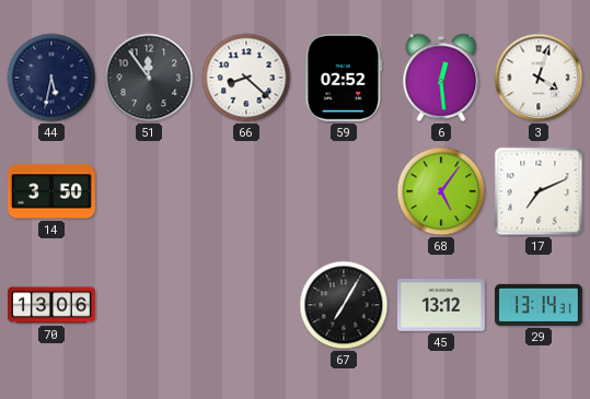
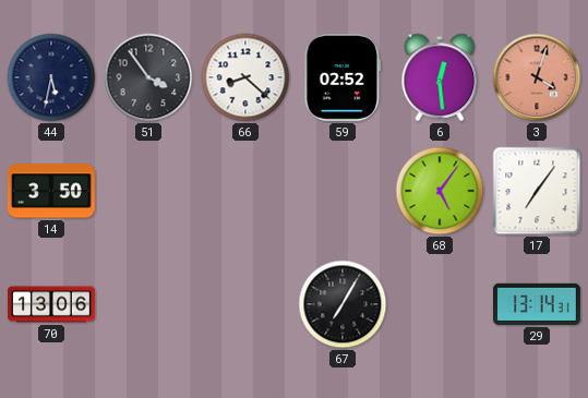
51: 11:54 -> 3:54
3 dial: white -> salmon
17: 7:11 -> 7:06
45: 13:12 -> none
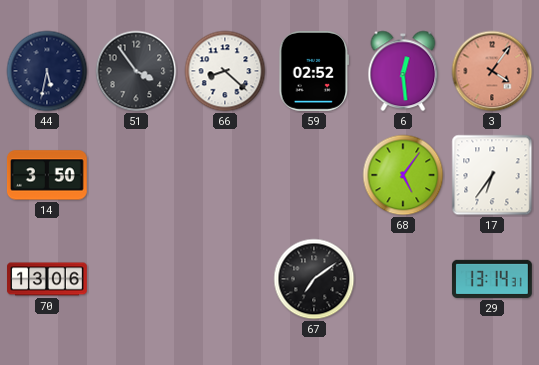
3: 4:03 -> 4:06
17: 7:06 -> 6:36
67: 7:05 -> 7:09
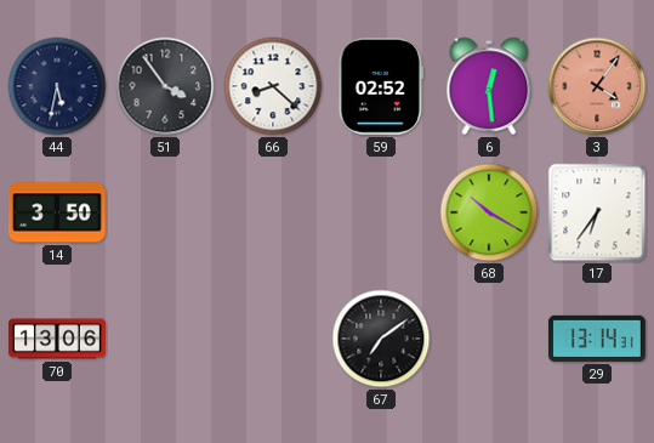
68: 5:06 -> 10:20
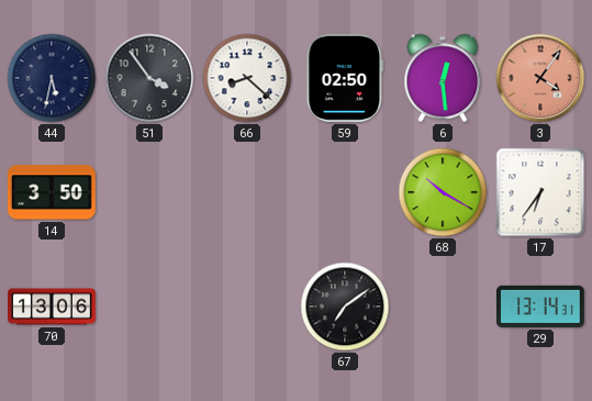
59: 02:52 -> 02:50
